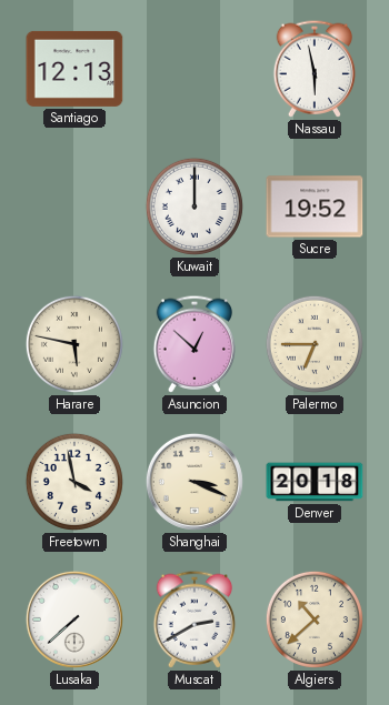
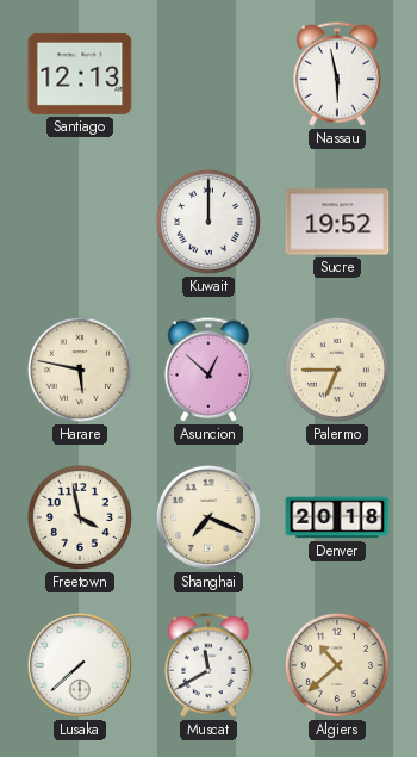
Shanghai: 3:19 -> 7:19
Muscat: 2:40 -> 11:40
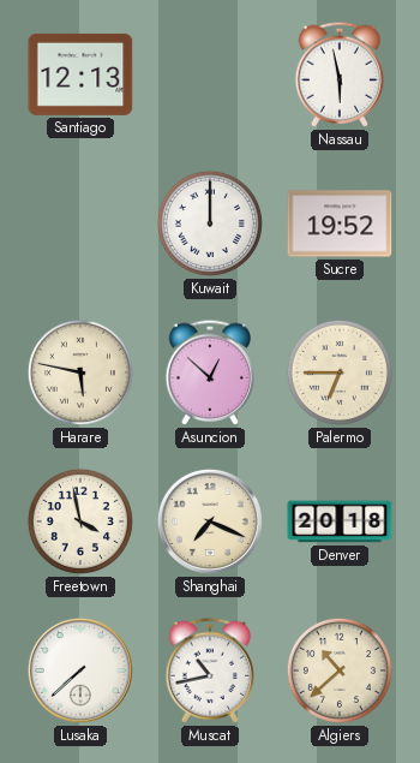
Muscat: 11:40 -> 10:43
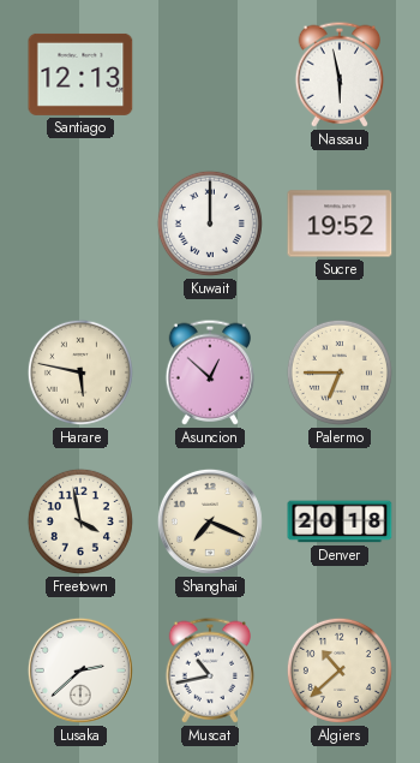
Lusaka: 7:38 -> 2:38
